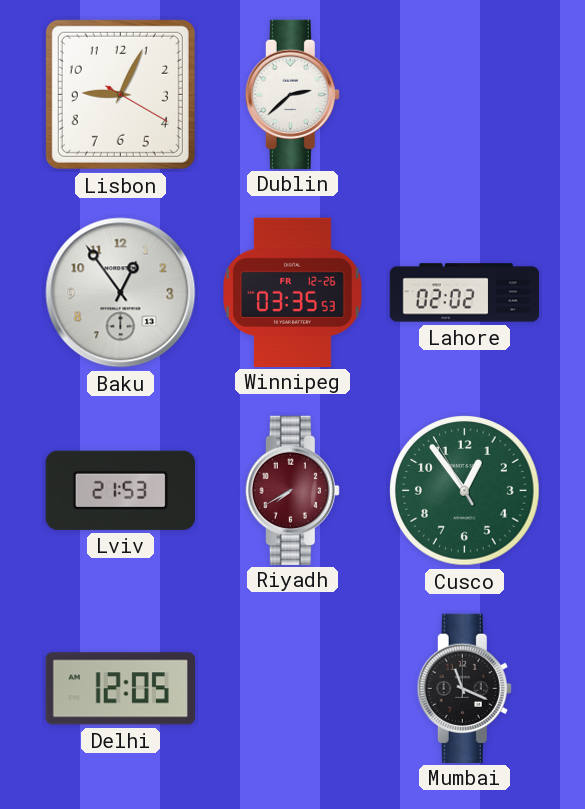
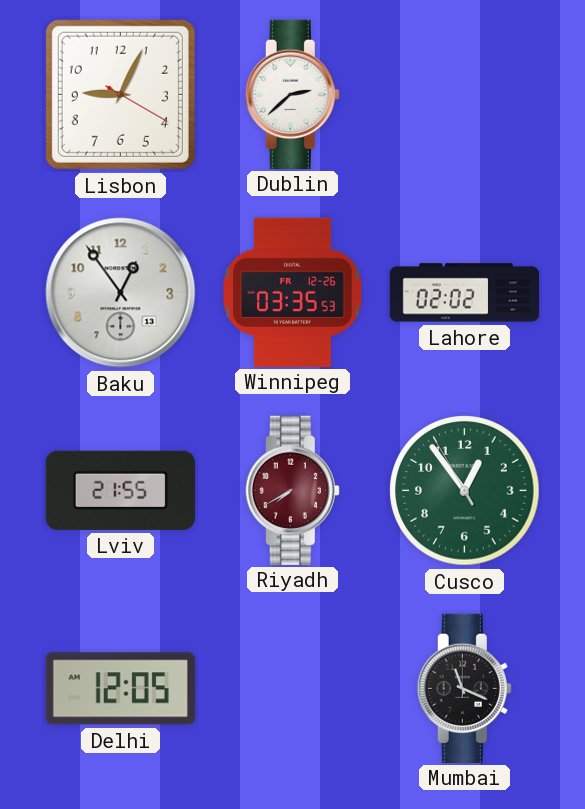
Lviv: 21:53 -> 21:55
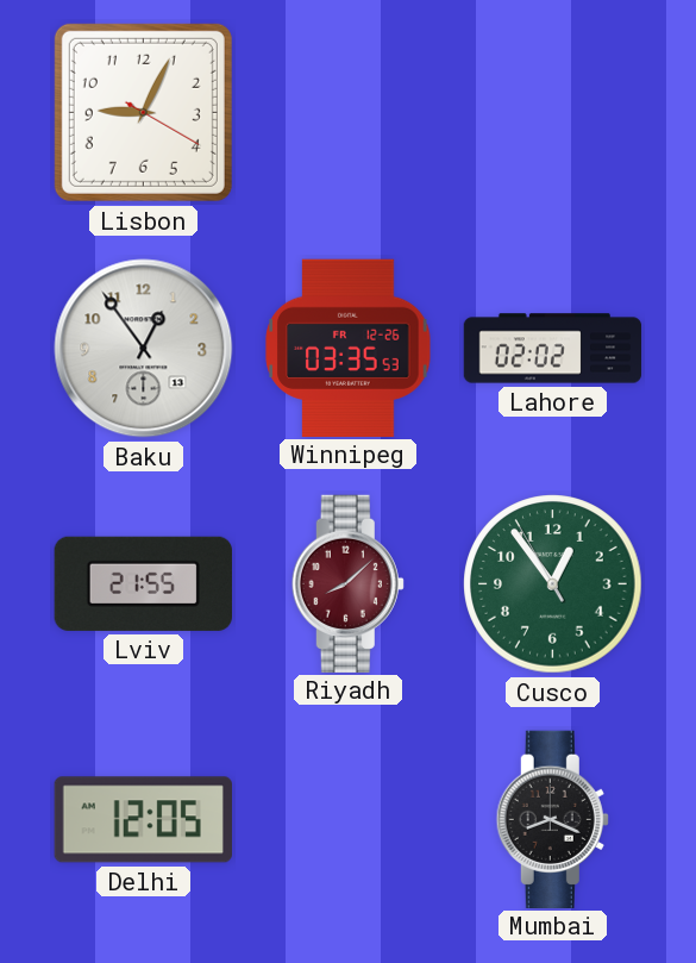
Dublin: 2:38 -> none
Riyadh: 7:40 -> 8:08
Mumbai: 11:19 -> 8:19
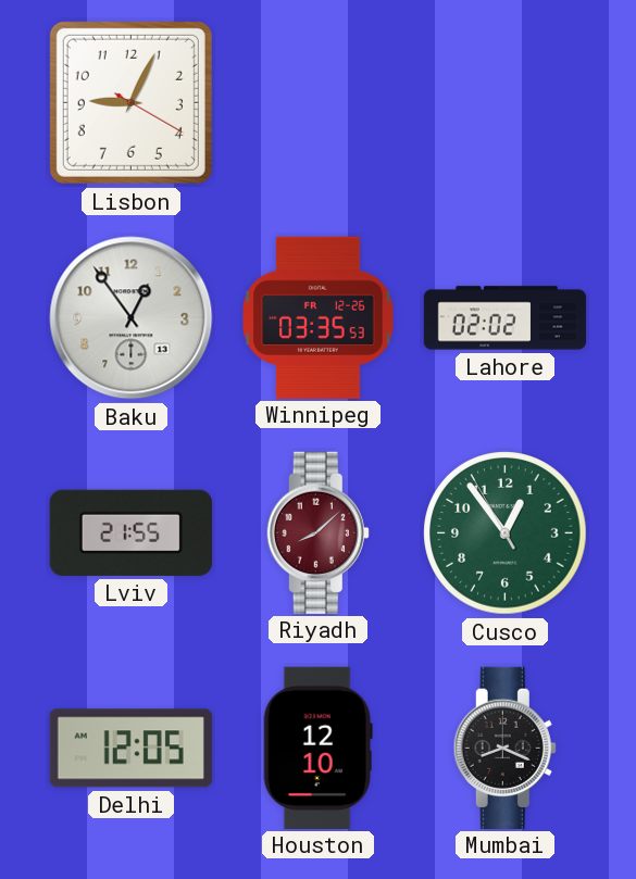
Houston: none -> 12:10
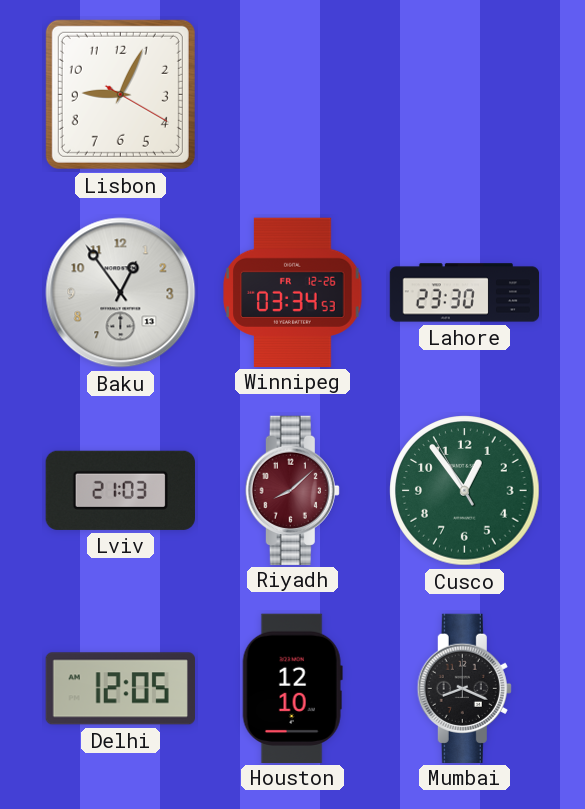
Winnipeg: 03:35 -> 03:34
Lahore: 02:02 -> 23:30
Lviv: 21:55 -> 21:03
